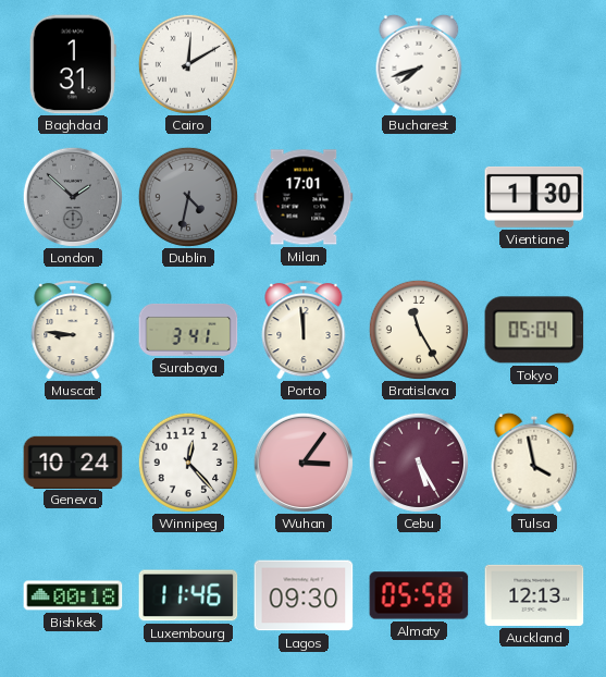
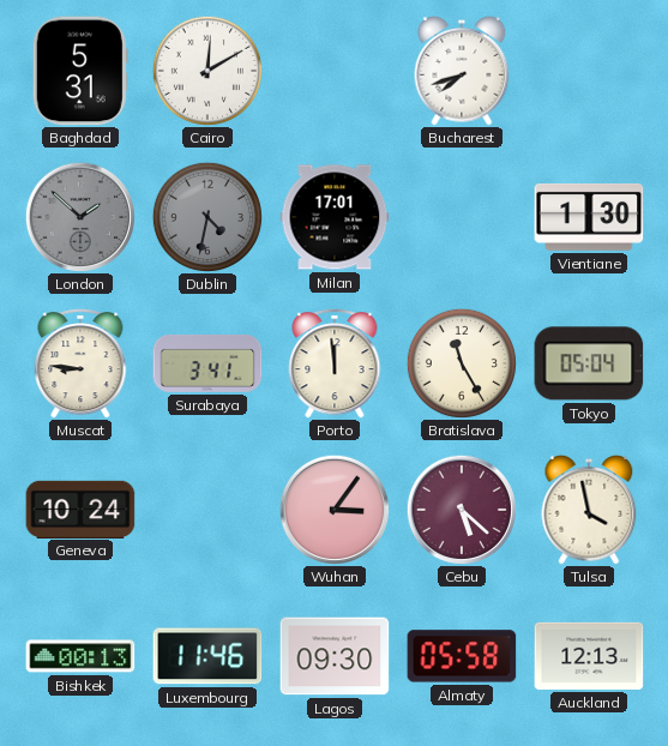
Baghdad: 1:31 -> 5:31
Winnipeg: 12:23 -> none
Cebu: 5:25 -> 5:22
Bishkek: 00:18 -> 00:13
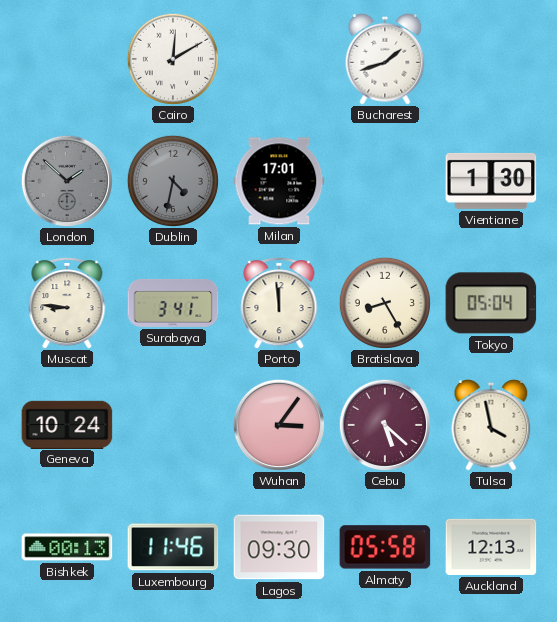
Baghdad: 5:31 -> none
Bucharest: 7:42 -> 1:42
Bratislava: 11:25 -> 8:25
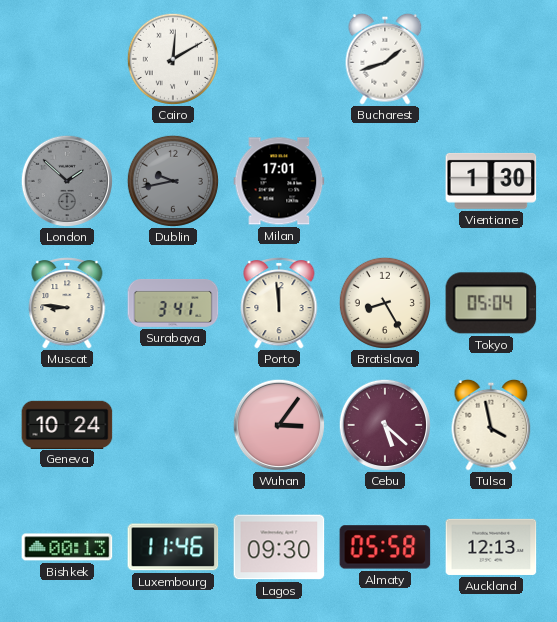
Dublin: 4:32 -> 9:43
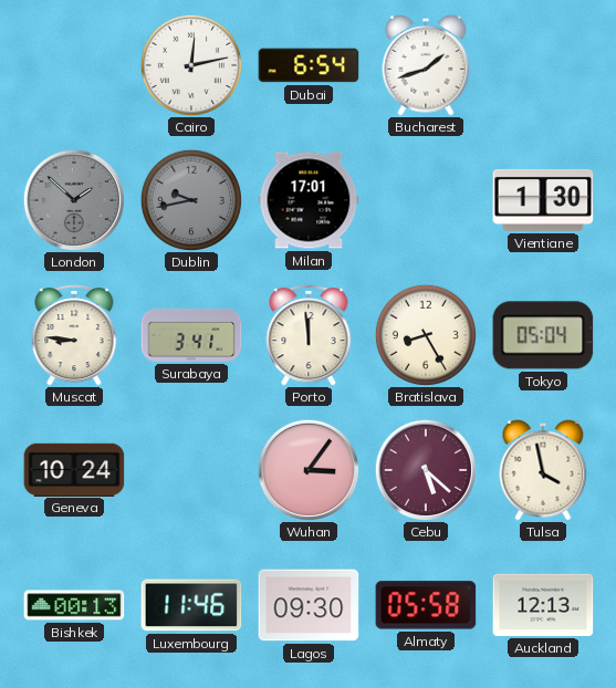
Cairo: 12:10 -> 12:13
Dubai: none -> 6:54
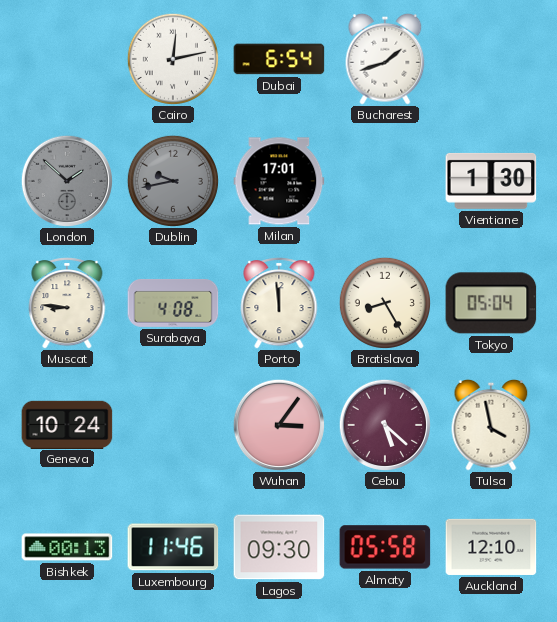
Surabaya: 3:41 -> 4:08
Auckland: 12:13 -> 12:10
